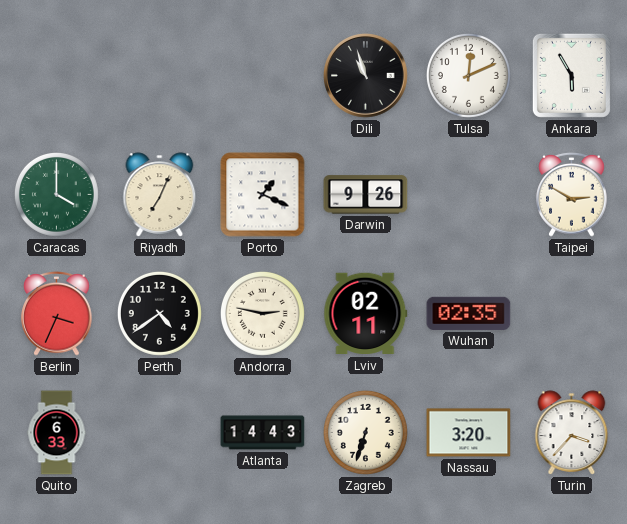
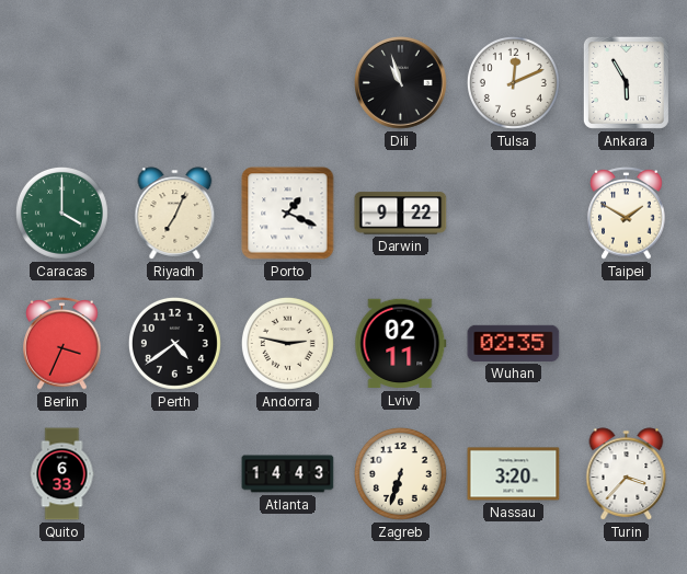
Darwin: 9:26 -> 9:22
Taipei: 2:50 -> 1:50
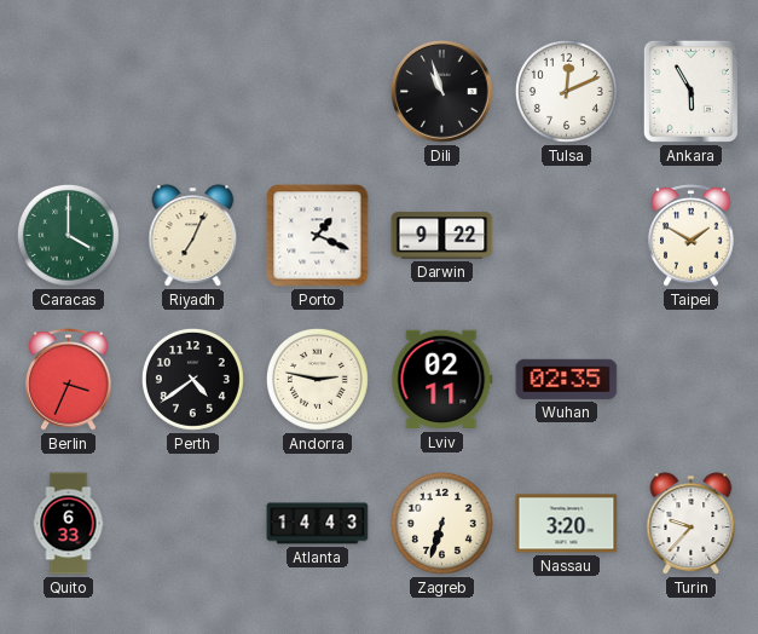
Turin: 3:37 -> 9:37
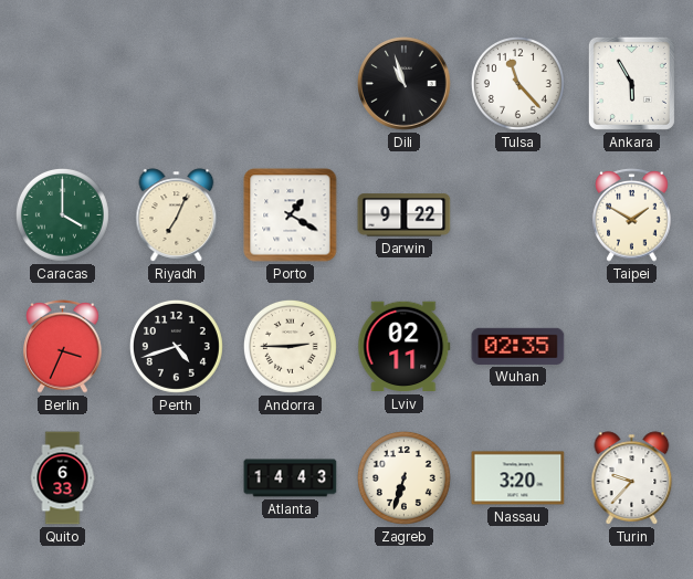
Tulsa: 12:11 -> 11:23
Porto: 1:19 -> 1:20
Perth: 4:39 -> 4:42
Andorra: 2:47 -> 2:45
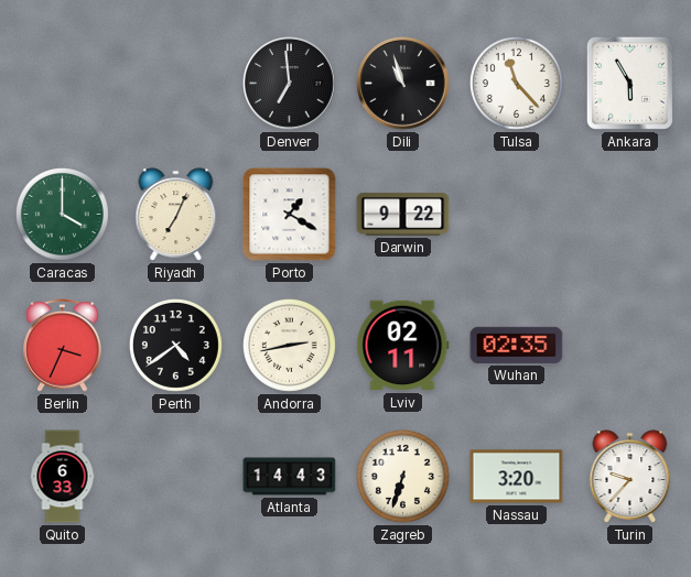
Denver: none -> 6:59
Taipei: 1:50 -> none
Perth: 4:42 -> 4:39
Andorra: 2:45 -> 2:43
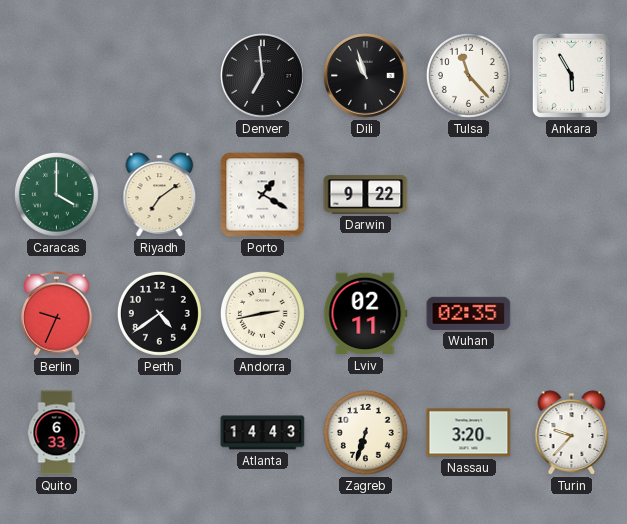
Riyadh: 7:04 -> 7:09
Berlin: 3:34 -> 9:34
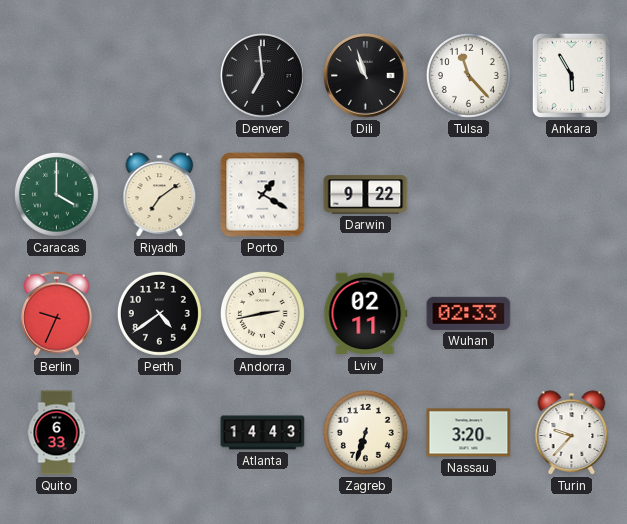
Wuhan: 02:35 -> 02:33
